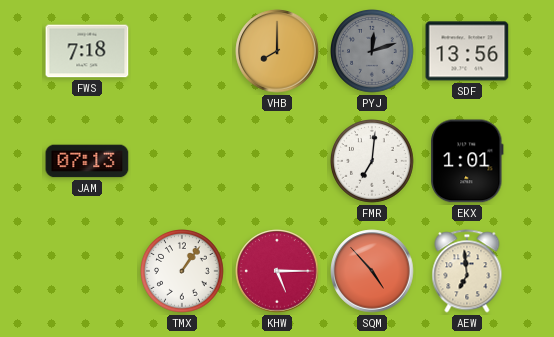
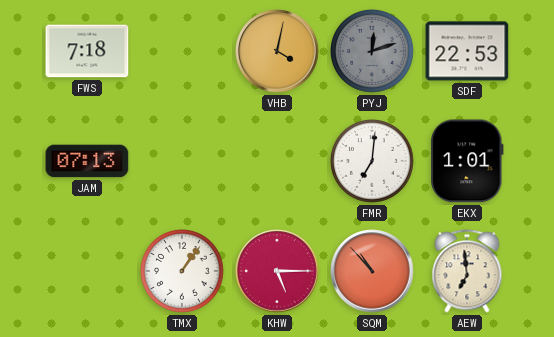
VHB: 8:00 -> 4:02
SDF: 13:56 -> 22:53
SQM: 4:53 -> 10:53
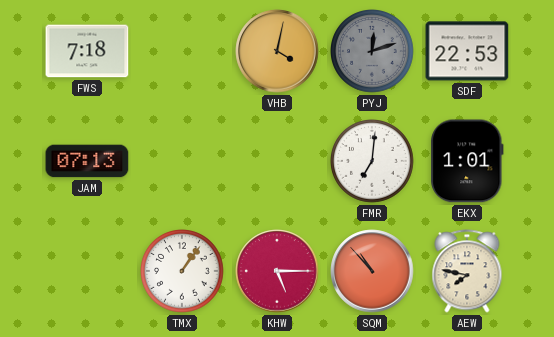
AEW: 6:59 -> 7:47
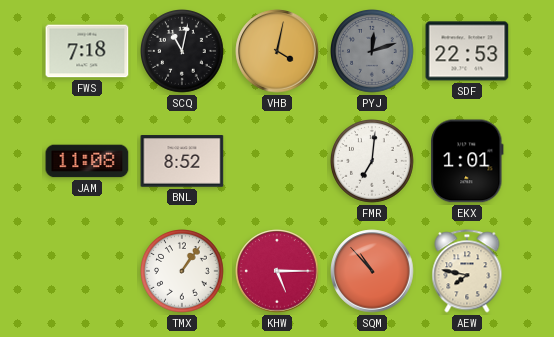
SCQ: none -> 11:02
JAM: 07:13 -> 11:08
BNL: none -> 8:52
